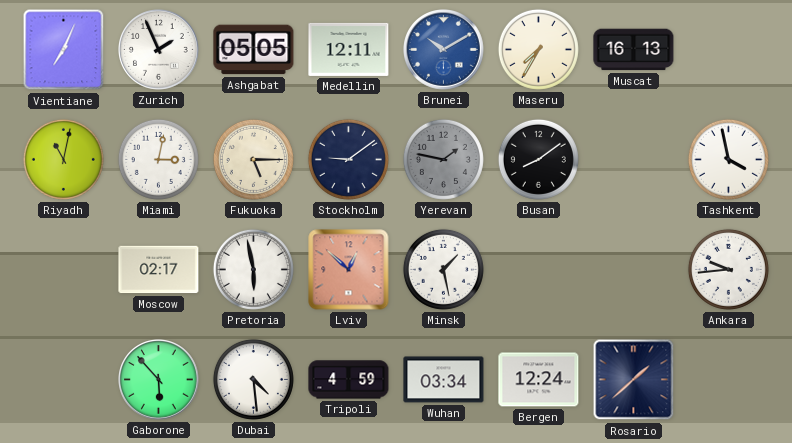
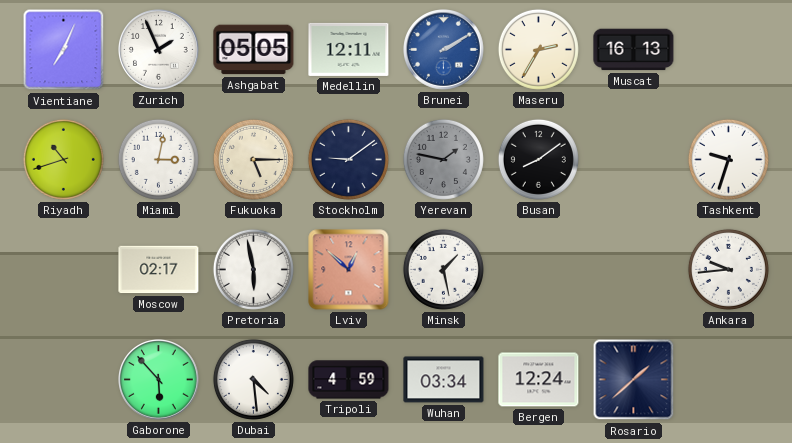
Brunei: 10:10 -> 2:10
Maseru: 7:35 -> 2:35
Riyadh: 11:02 -> 10:42
Tashkent: 3:58 -> 9:33
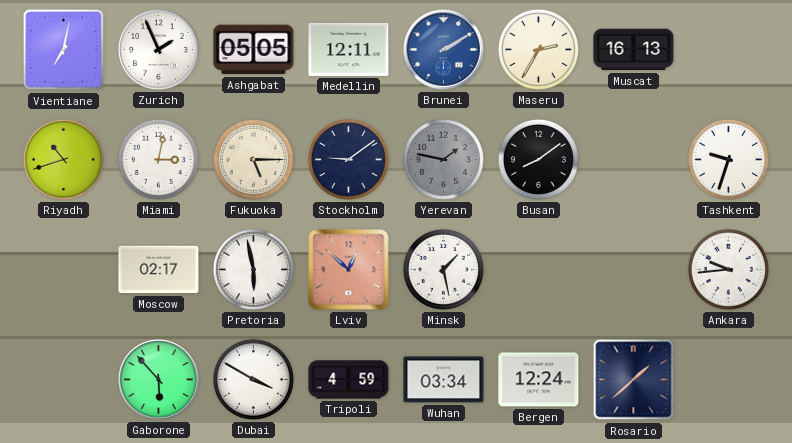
Vientiane: 7:04 -> 7:02
Dubai: 4:29 -> 3:50
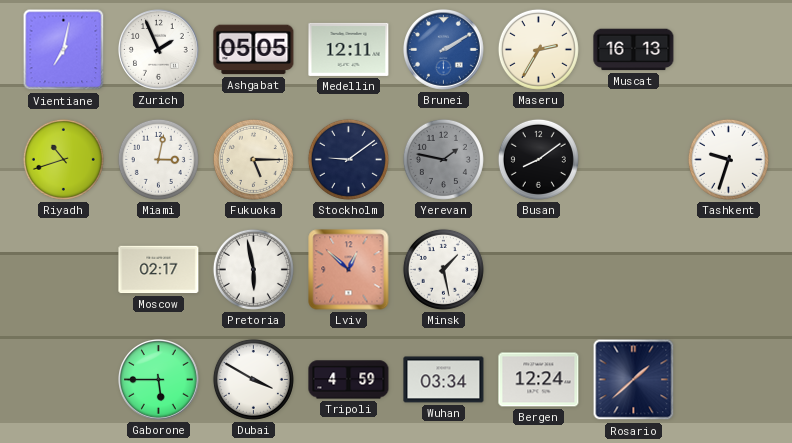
Ankara: 9:44 -> none
Gaborone: 5:53 -> 5:45
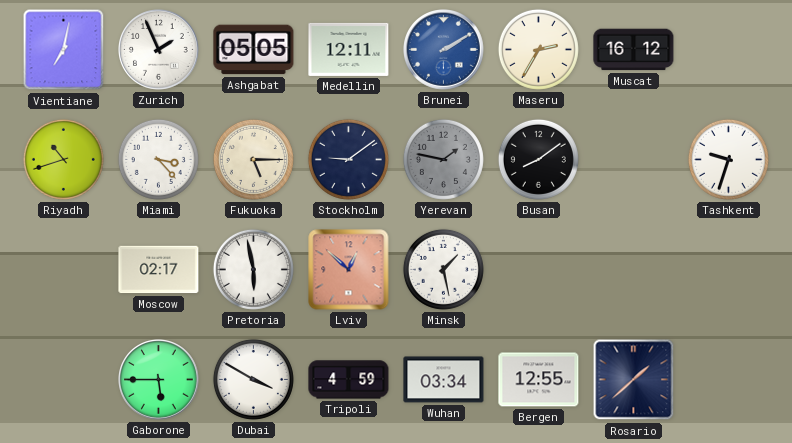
Muscat: 16:13 -> 16:12
Miami: 3:02 -> 3:23
Bergen: 12:24 -> 12:55
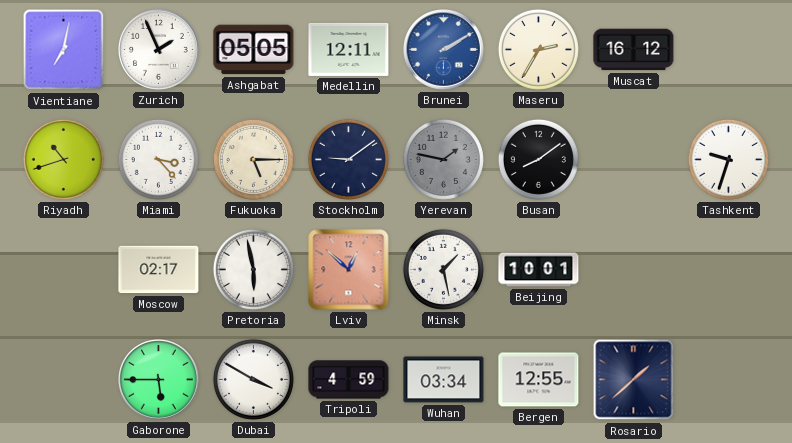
Beijing: none -> 10:01
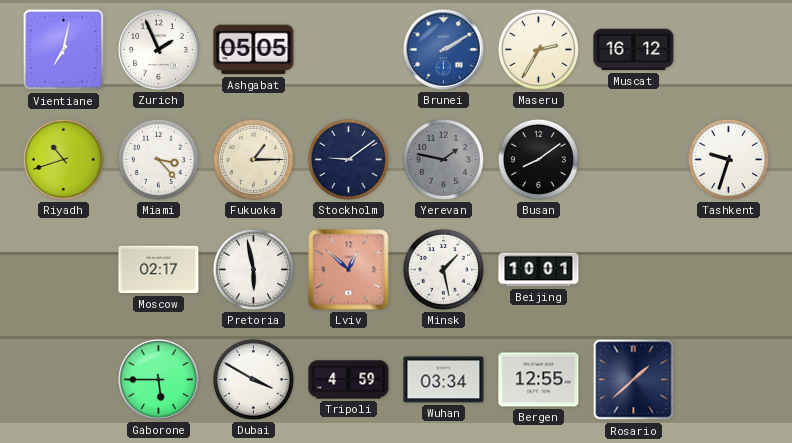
Medellin: 12:11 -> none
Fukuoka: 5:15 -> 1:15
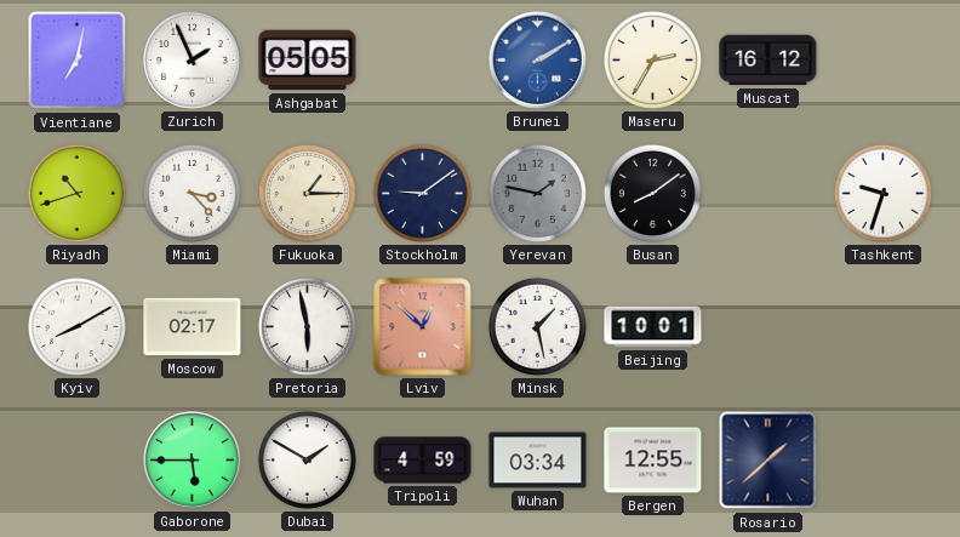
Kyiv: none -> 8:10
Dubai: 3:50 -> 1:50
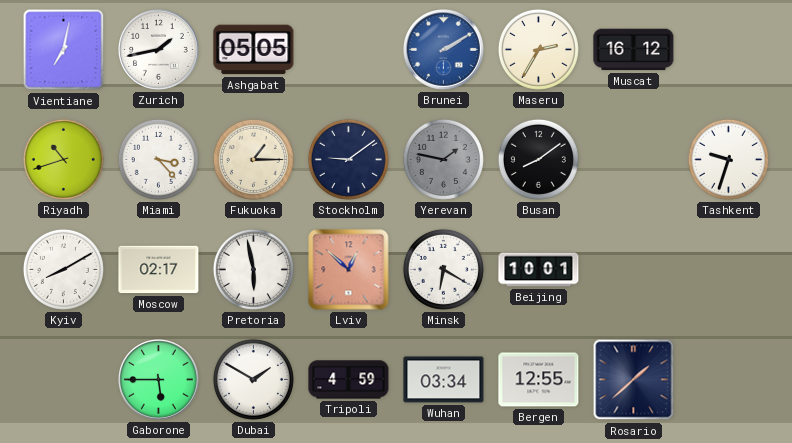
Zurich: 1:56 -> 1:43
Minsk: 1:28 -> 6:20
